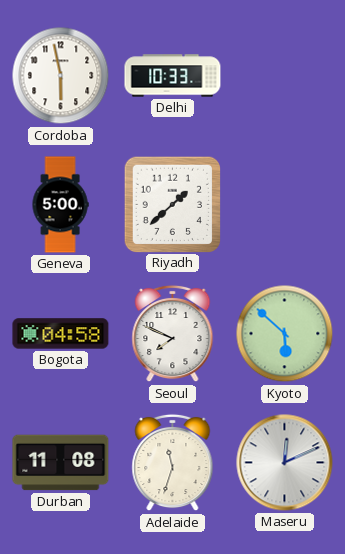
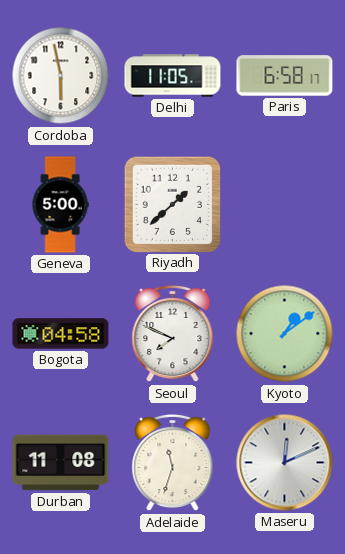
Delhi: 10:33 -> 11:05
Paris: none -> 6:58
Kyoto: 5:52 -> 1:09
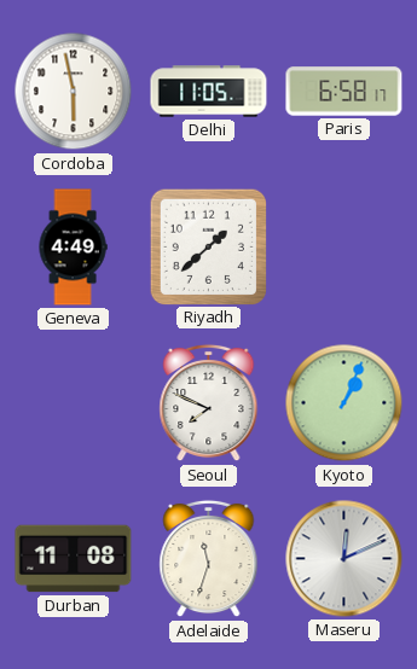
Geneva: 5:00 -> 4:49
Bogota: 04:58 -> none
Kyoto: 1:09 -> 1:04
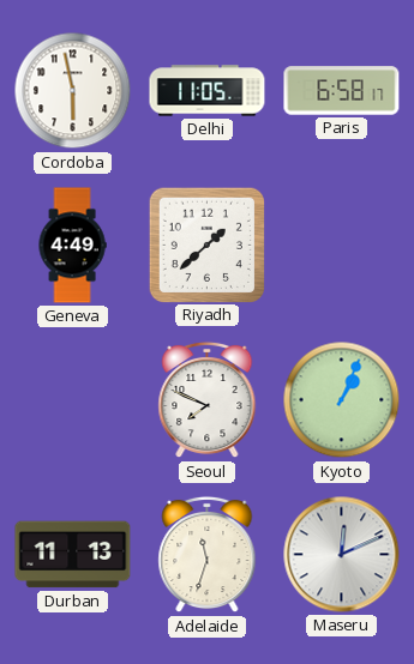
Durban: 11:08 -> 11:13
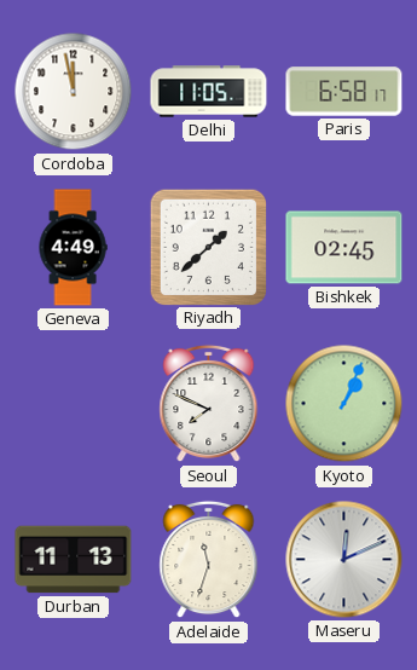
Cordoba: 5:58 -> 11:58
Bishkek: none -> 02:45
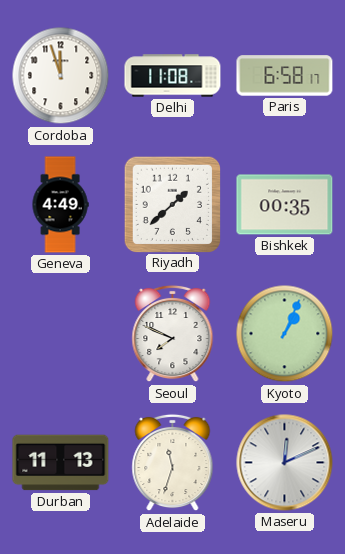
Cordoba: 11:58 -> 11:57
Delhi: 11:05 -> 11:08
Bishkek: 02:45 -> 00:35
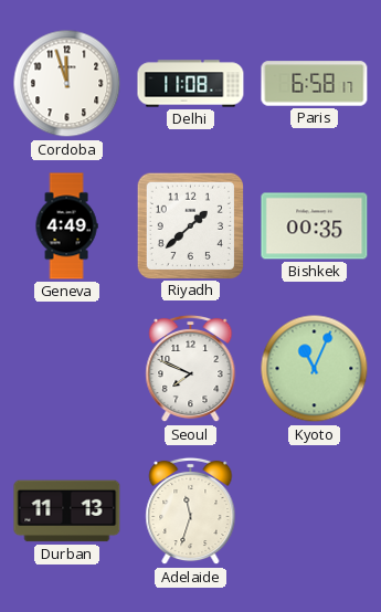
Kyoto: 1:04 -> 11:04
Maseru: 12:11 -> none
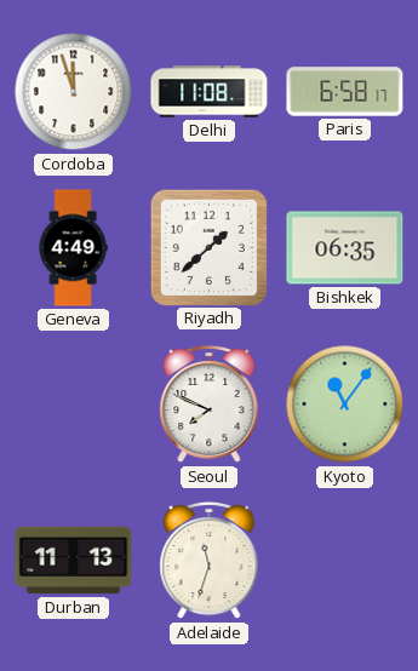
Bishkek: 00:35 -> 06:35
Kyoto: 11:04 -> 11:06
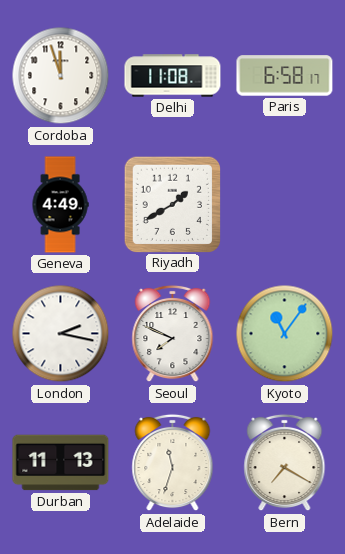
Riyadh: 1:38 -> 1:40
Bishkek: 06:35 -> none
London: none -> 2:17
Bern: none -> 7:20
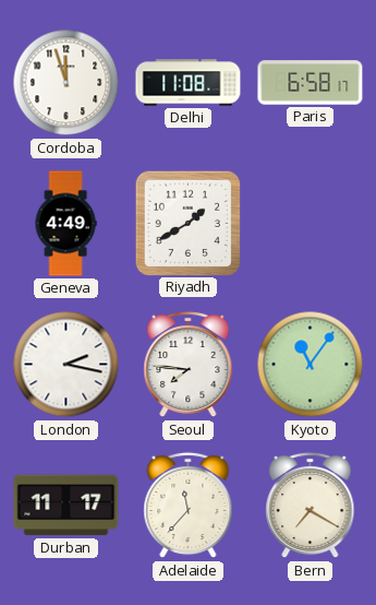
Seoul: 7:49 -> 7:46
Durban: 11:13 -> 11:17
Adelaide: 11:33 -> 11:37
